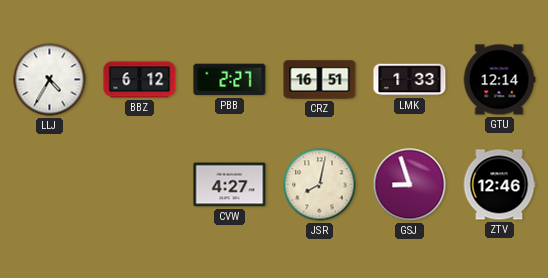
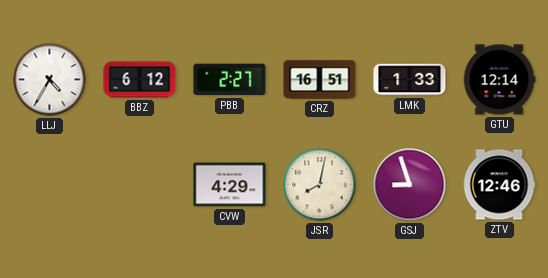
CVW: 4:27 -> 4:29
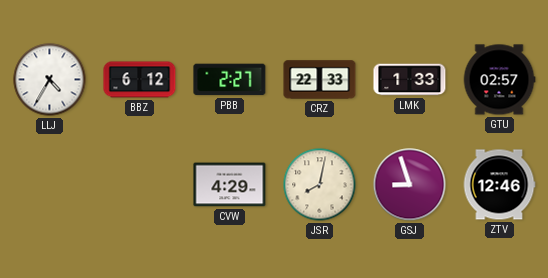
CRZ: 16:51 -> 22:33
GTU: 12:14 -> 02:57
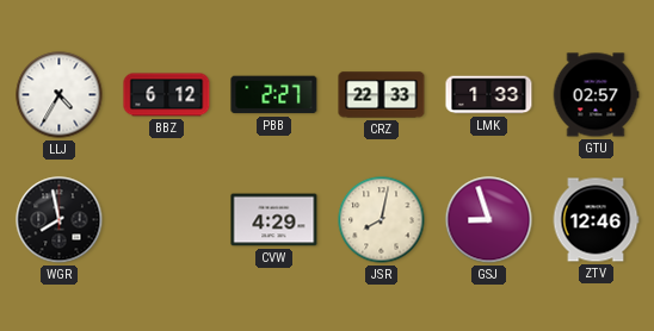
WGR: none -> 7:58
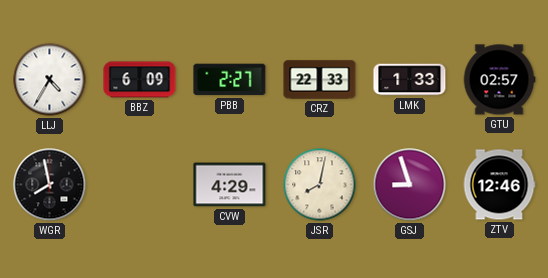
BBZ: 6:12 -> 6:09
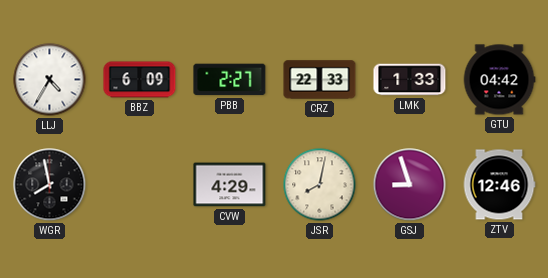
GTU: 02:57 -> 04:42
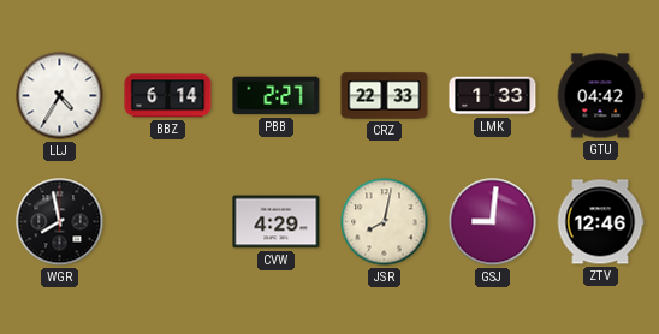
BBZ: 6:09 -> 6:14
GSJ: 8:57 -> 9:01
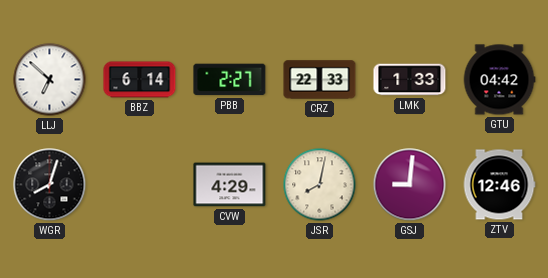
LLJ: 4:35 -> 6:52
WGR: 7:58 -> 8:03
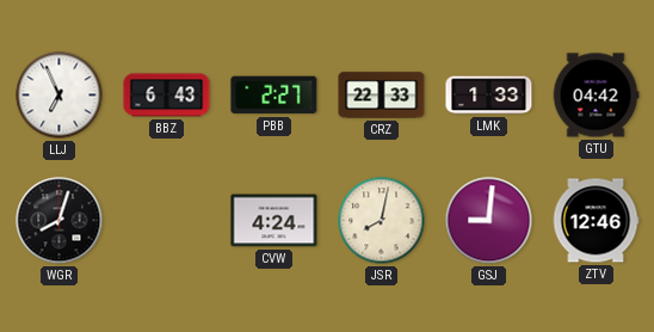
LLJ: 6:52 -> 6:56
BBZ: 6:14 -> 6:43
CVW: 4:29 -> 4:24
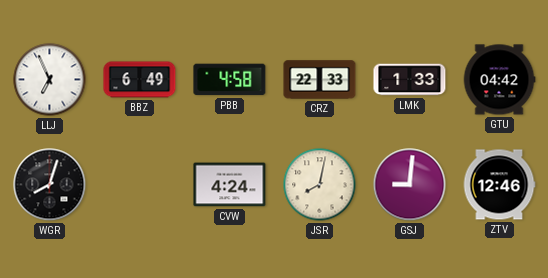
BBZ: 6:43 -> 6:49
PBB: 2:27 -> 4:58
